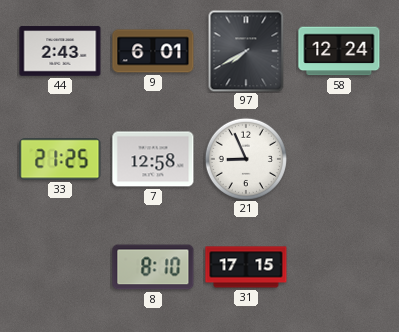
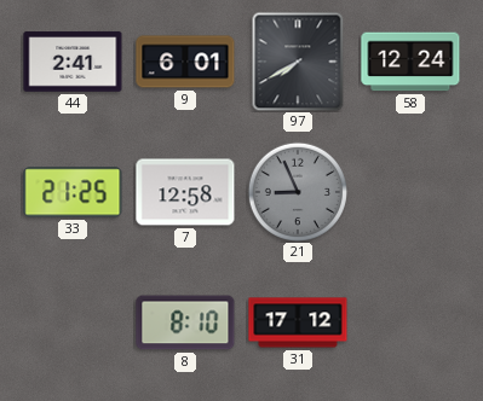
44: 2:43 -> 2:41
21 dial: white -> grey
31: 17:15 -> 17:12
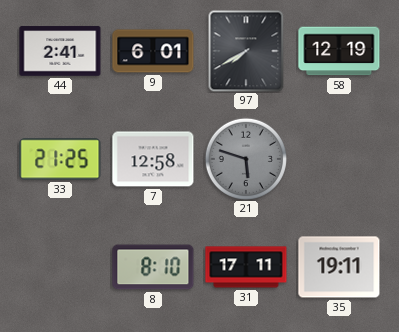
58: 12:24 -> 12:19
21: 8:56 -> 5:48
31: 17:12 -> 17:11
35: none -> 19:11
